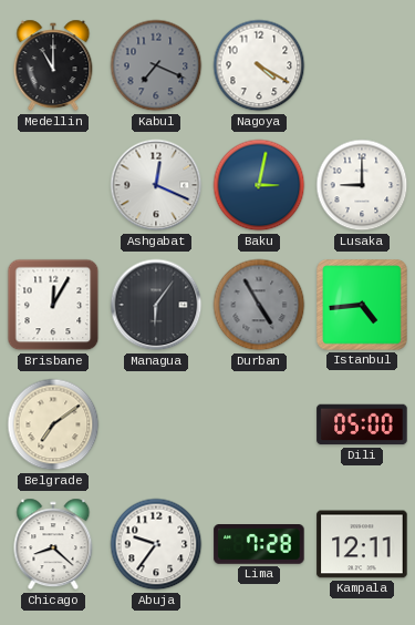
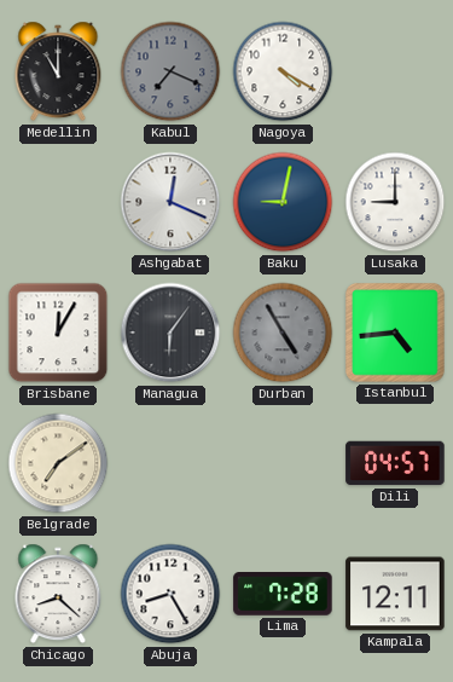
Baku: 3:02 -> 9:02
Dili: 05:00 -> 04:57
Abuja: 9:36 -> 8:25
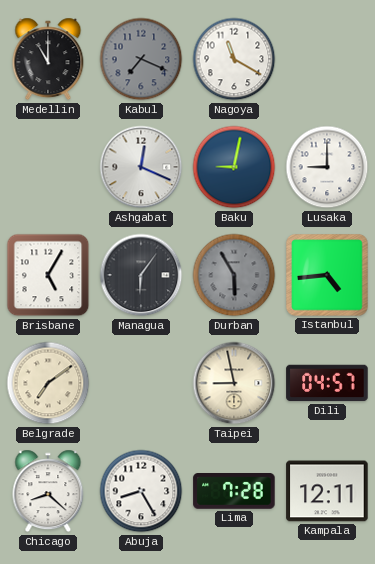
Nagoya: 4:20 -> 11:20
Brisbane: 12:05 -> 5:05
Durban: 4:55 -> 5:55
Taipei: none -> 8:58
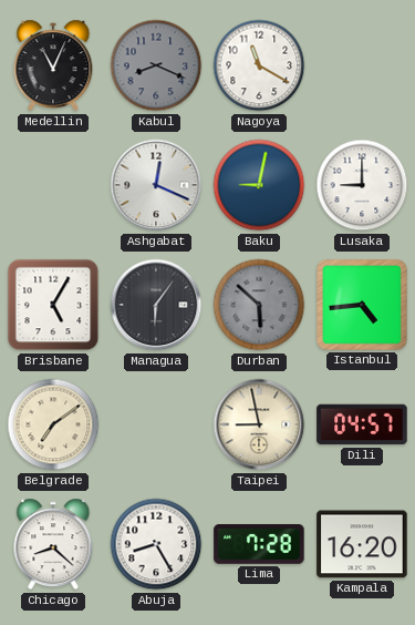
Medellin: 11:00 -> 11:04
Kabul: 7:19 -> 8:19
Durban: 5:55 -> 5:52
Kampala: 12:11 -> 16:20
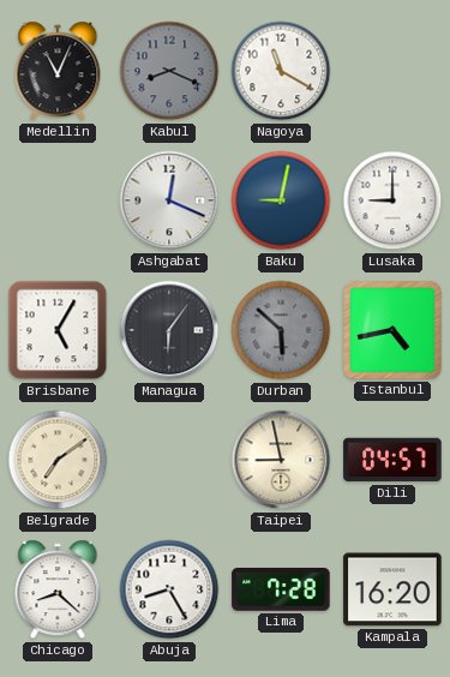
Istanbul: 4:44 -> 4:43
